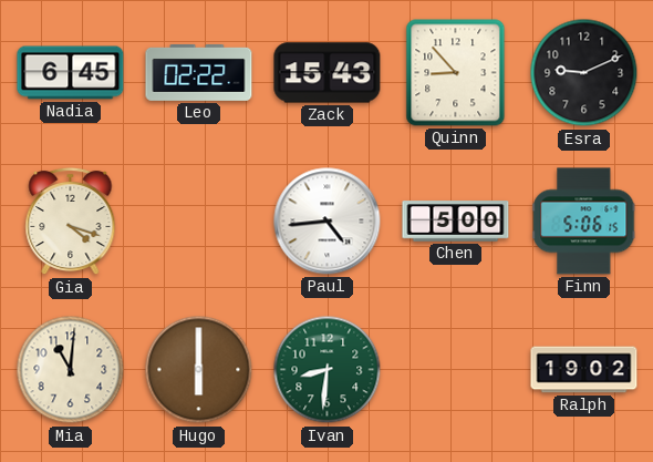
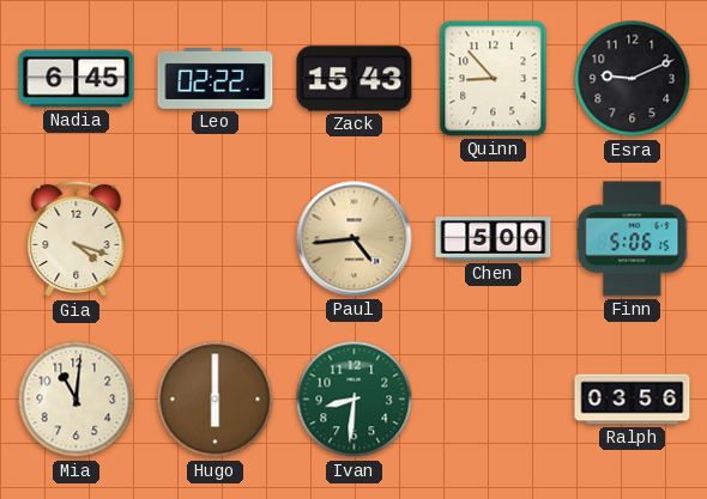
Paul dial: white -> champagne
Ralph: 19:02 -> 03:56
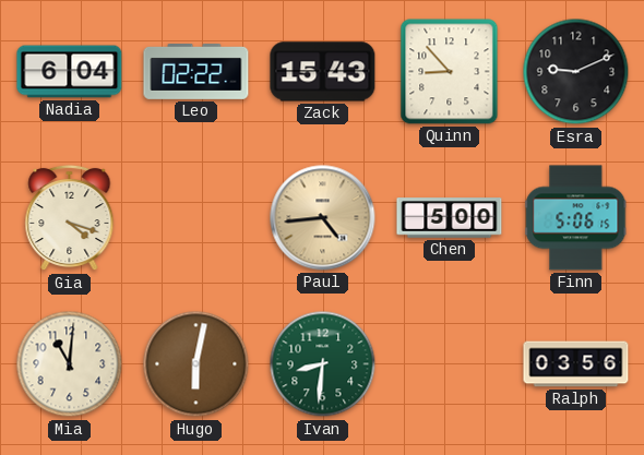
Nadia: 6:45 -> 6:04
Hugo: 6:00 -> 6:02
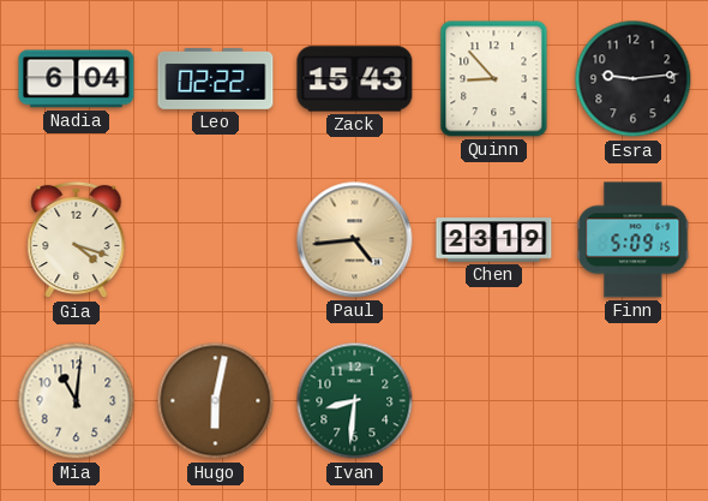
Esra: 9:11 -> 9:14
Chen: 5:00 -> 23:19
Finn: 5:06 -> 5:09
Ralph: 03:56 -> none
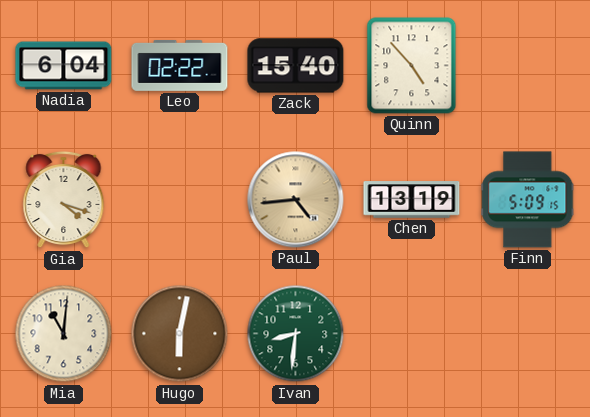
Zack: 15:43 -> 15:40
Quinn: 8:53 -> 4:53
Esra: 9:14 -> none
Chen: 23:19 -> 13:19
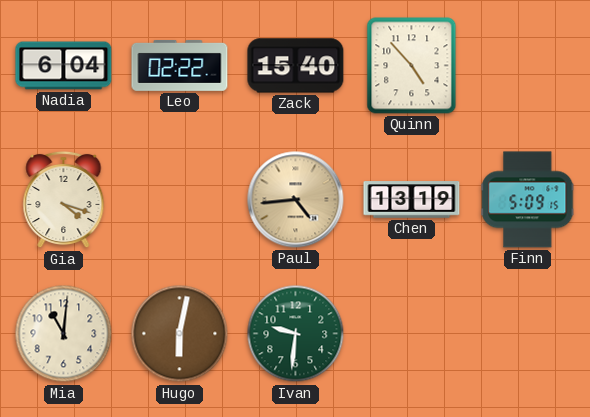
Ivan: 8:31 -> 9:31
